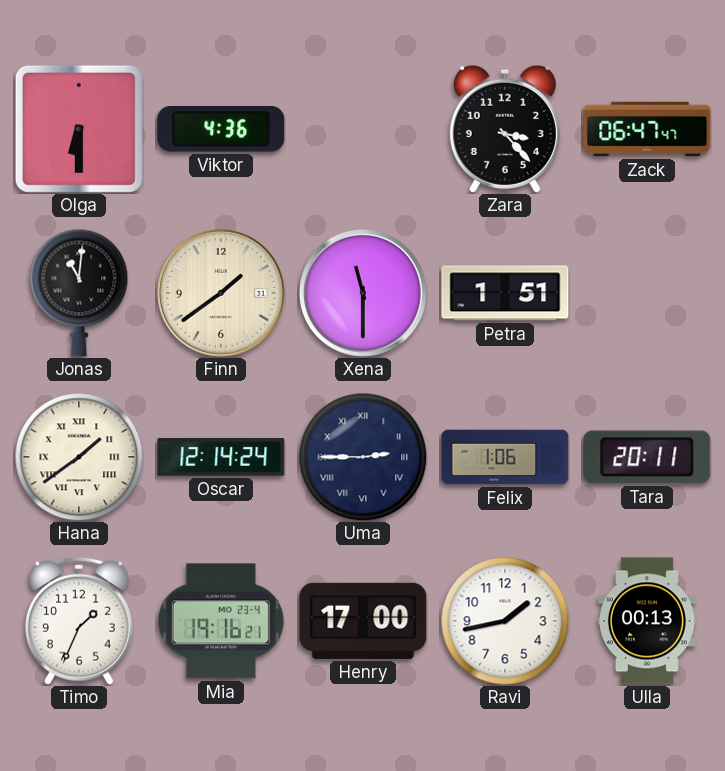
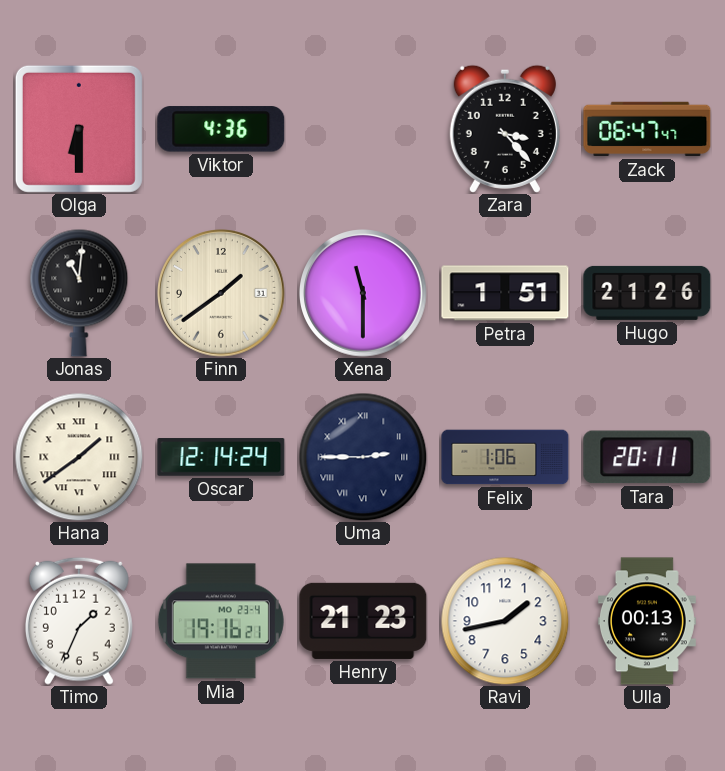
Hugo: none -> 21:26
Henry: 17:00 -> 21:23
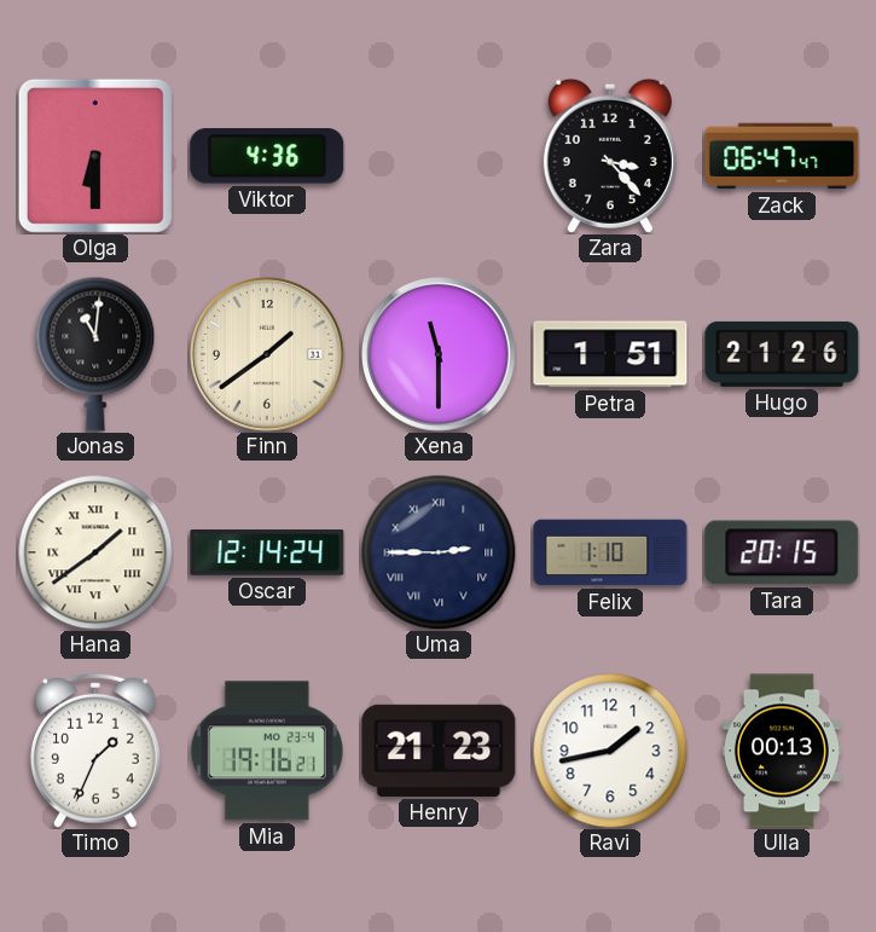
Felix: 1:06 -> 1:10
Tara: 20:11 -> 20:15
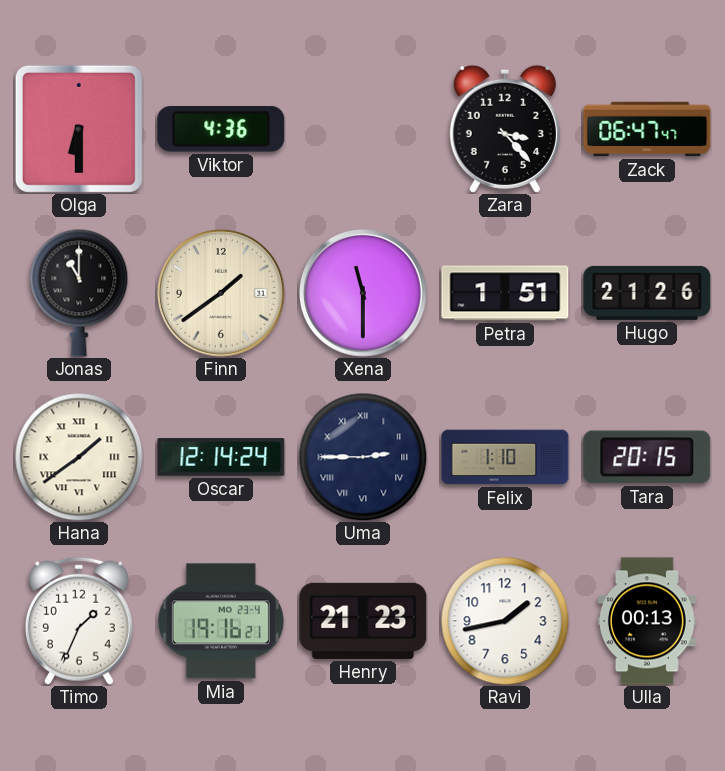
Jonas: 11:01 -> 11:00
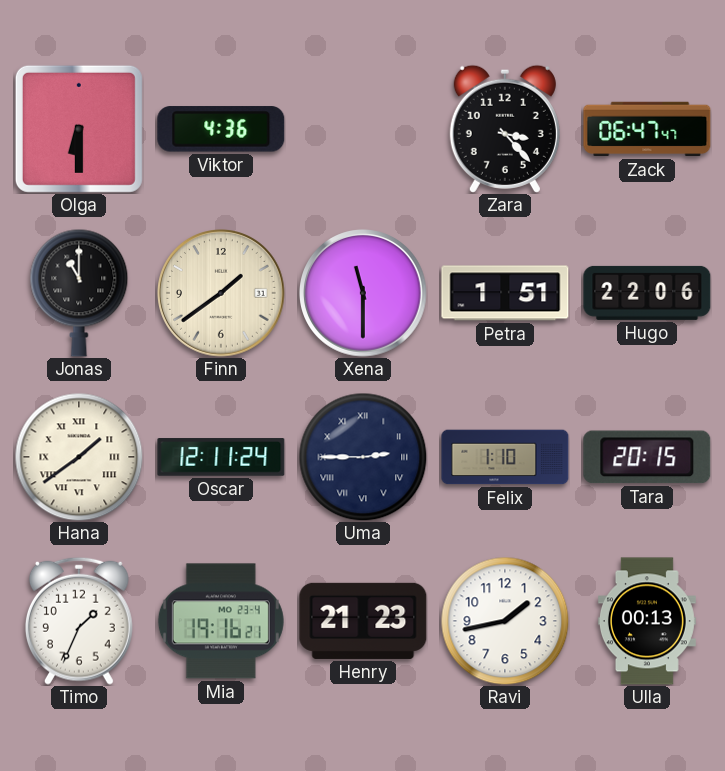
Hugo: 21:26 -> 22:06
Oscar: 12:14 -> 12:11
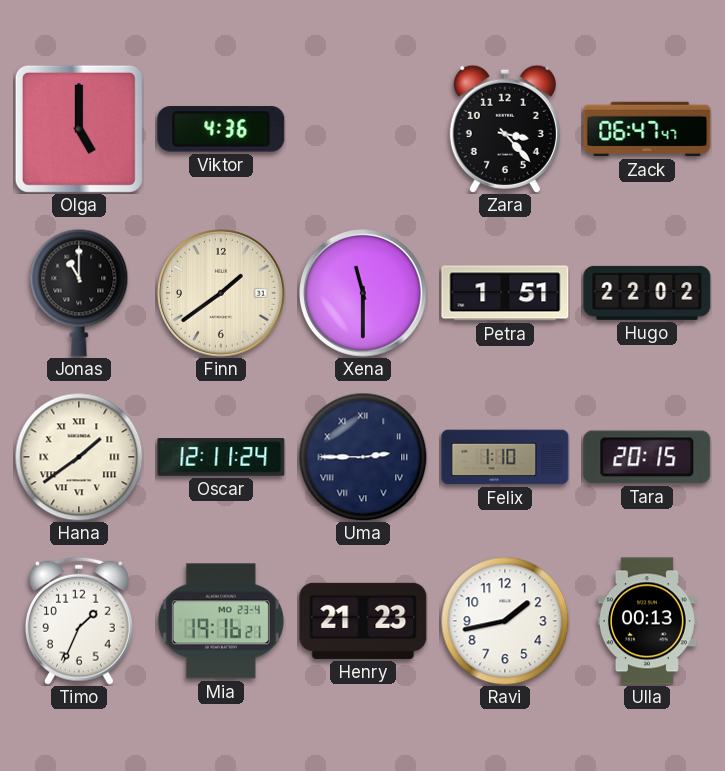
Olga: 6:30 -> 5:00
Hugo: 22:06 -> 22:02
